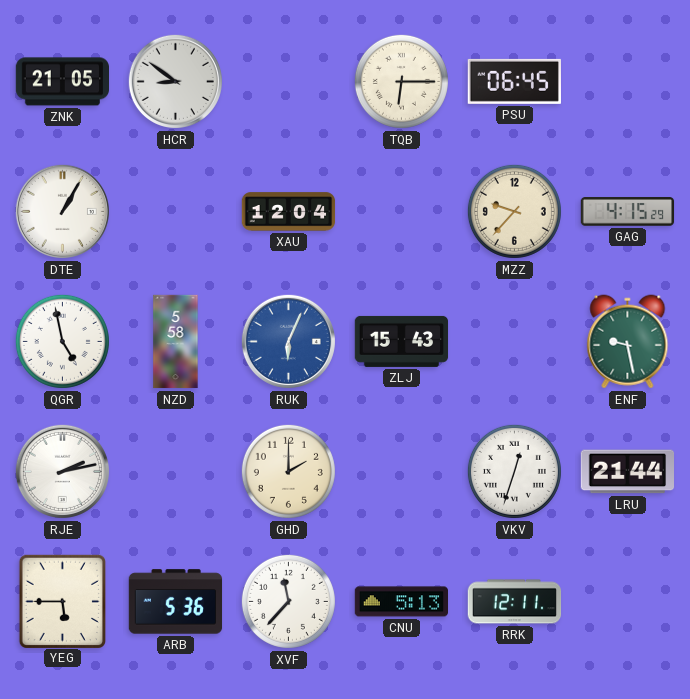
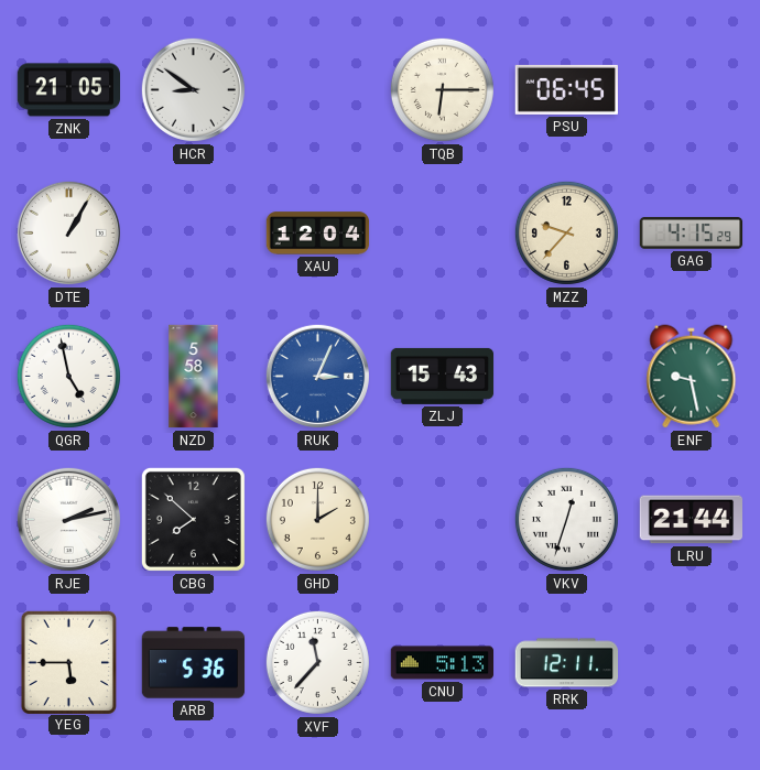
RUK: 6:04 -> 3:04
CBG: none -> 7:52
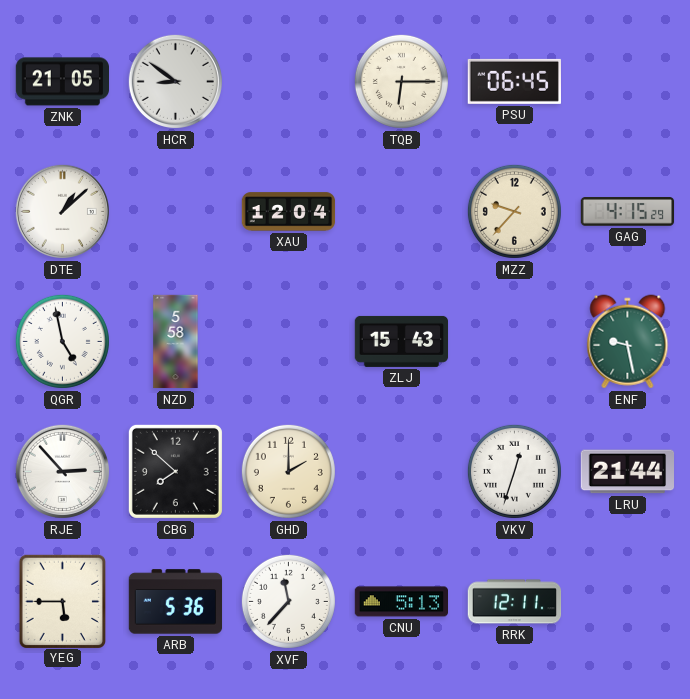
DTE: 1:05 -> 1:08
RUK: 3:04 -> none
RJE: 2:13 -> 2:53
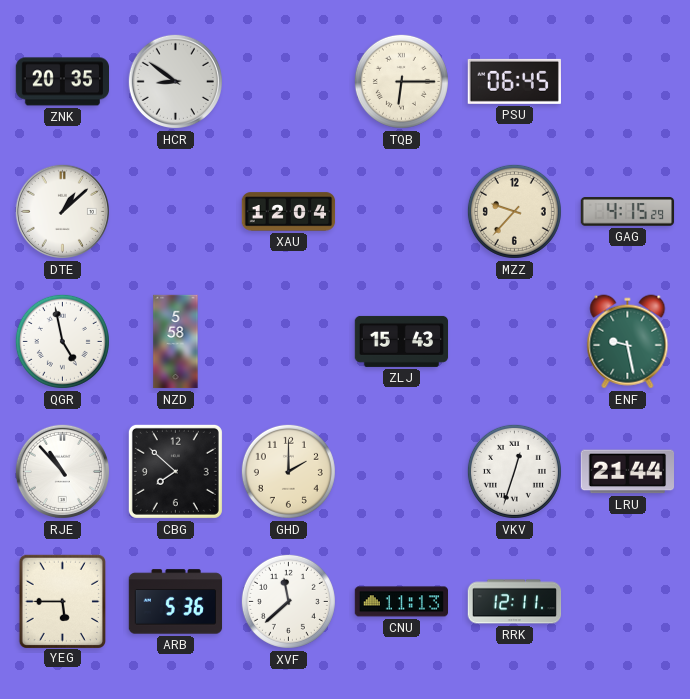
ZNK: 21:05 -> 20:35
RJE: 2:53 -> 10:53
XVF: 11:37 -> 11:38
CNU: 5:13 -> 11:13
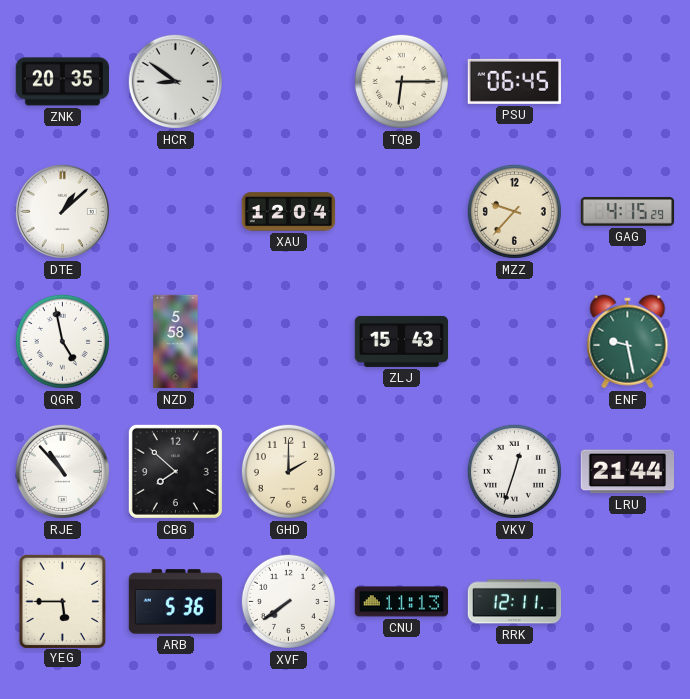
XVF: 11:38 -> 7:39
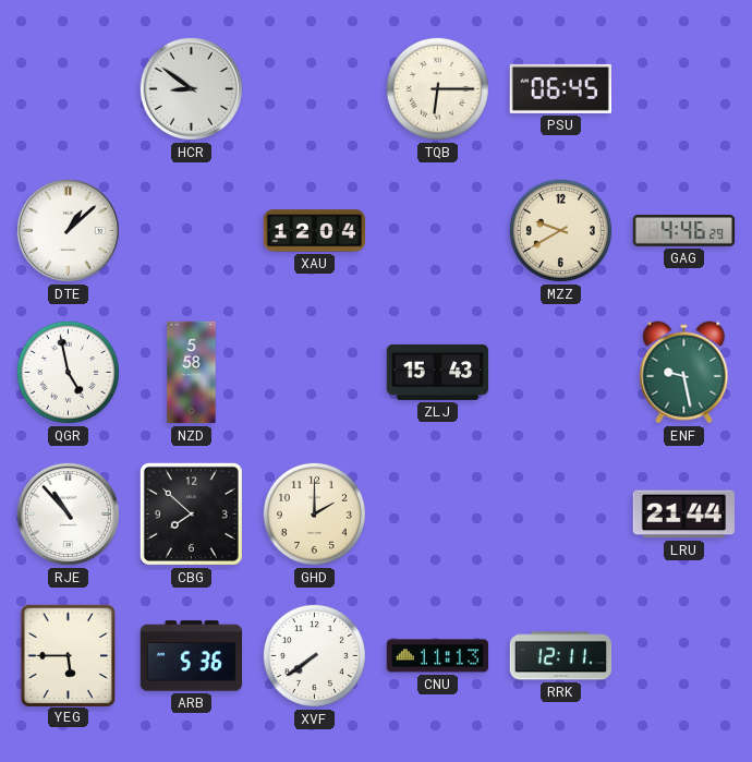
ZNK: 20:35 -> none
MZZ: 9:37 -> 9:40
GAG: 4:15 -> 4:46
VKV: 12:33 -> none
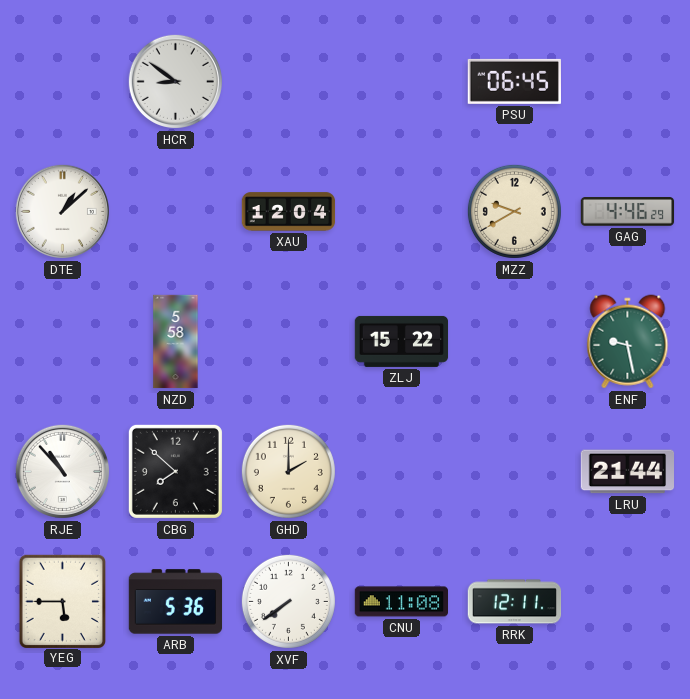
TQB: 6:15 -> none
QGR: 4:58 -> none
ZLJ: 15:43 -> 15:22
CNU: 11:13 -> 11:08
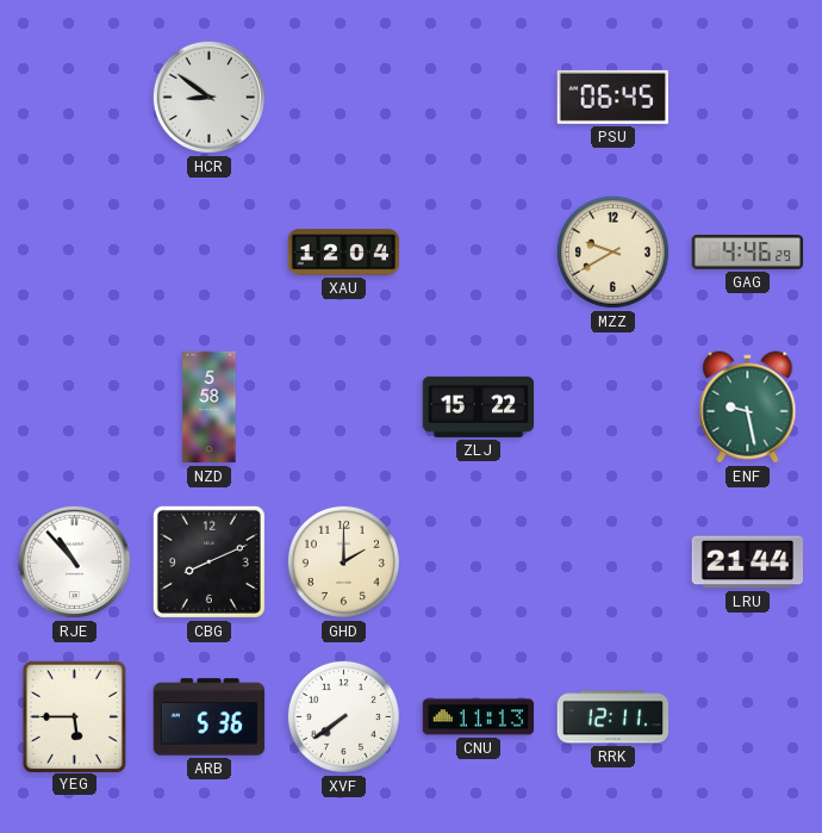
DTE: 1:08 -> none
CBG: 7:52 -> 8:11
CNU: 11:08 -> 11:13
